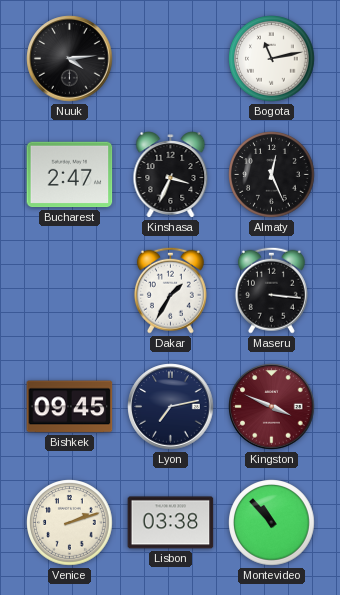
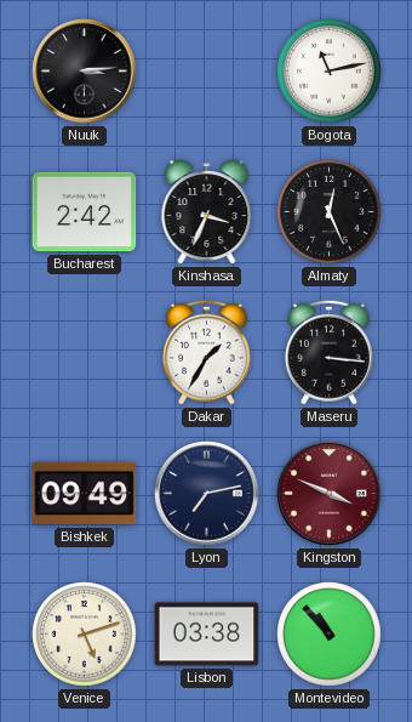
Nuuk: 4:14 -> 3:14
Bucharest: 2:47 -> 2:42
Bishkek: 09:45 -> 09:49
Venice: 2:12 -> 5:12
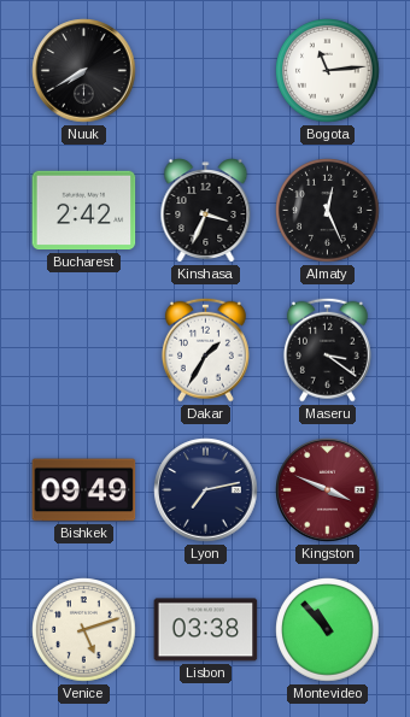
Nuuk: 3:14 -> 7:40
Bogota: 11:13 -> 11:14
Maseru: 3:16 -> 3:21
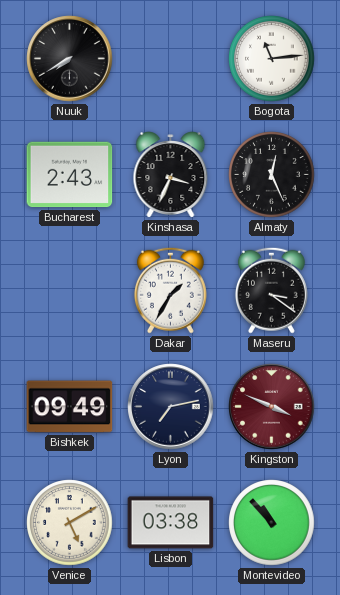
Bucharest: 2:42 -> 2:43
Venice: 5:12 -> 5:10
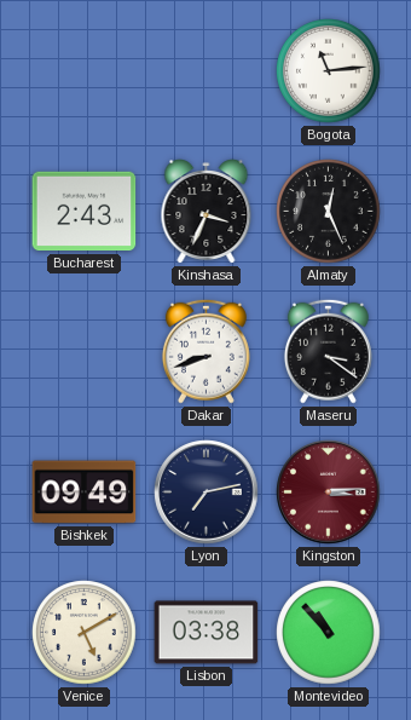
Nuuk: 7:40 -> none
Dakar: 1:35 -> 8:42
Kingston: 3:49 -> 3:14
